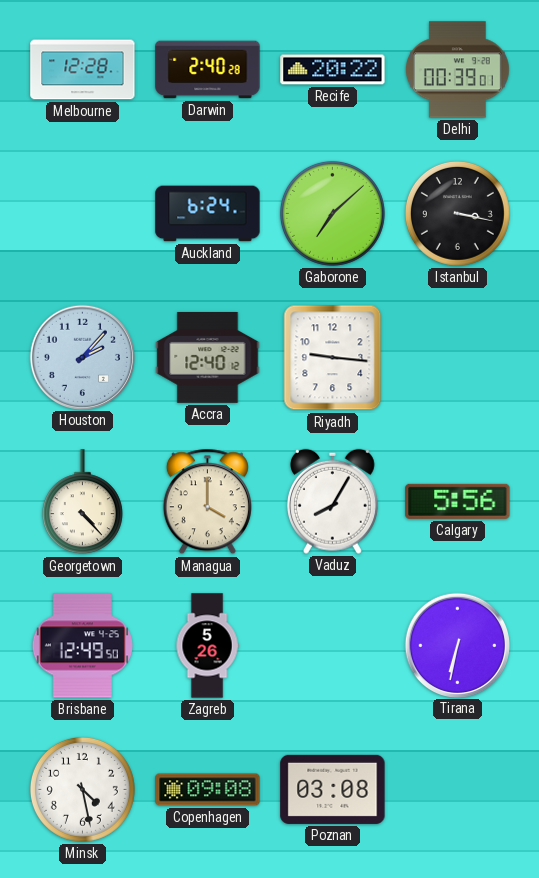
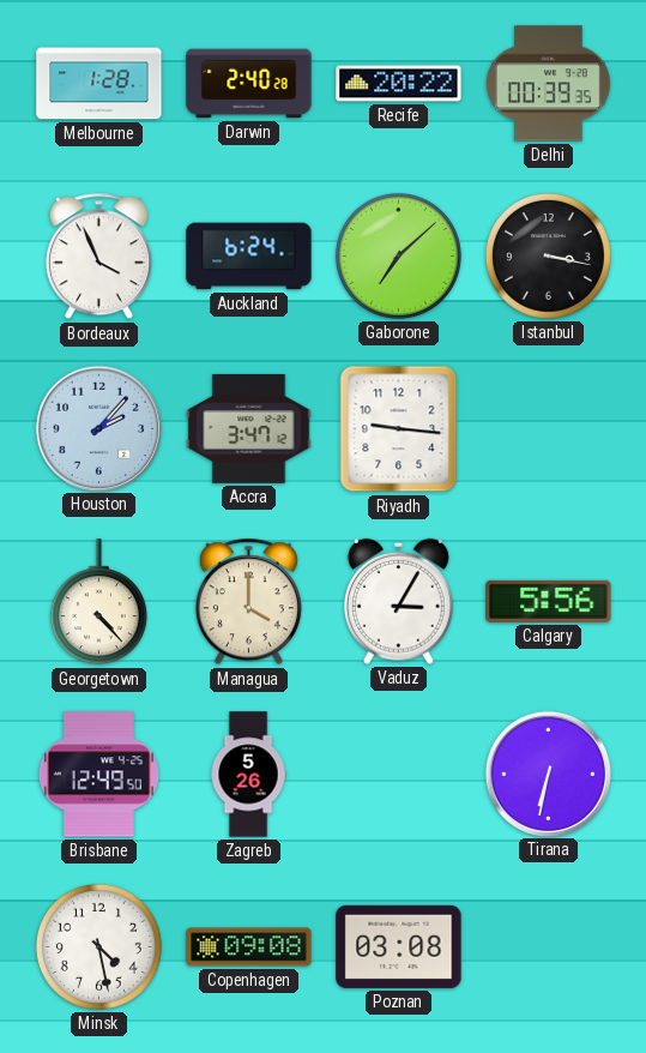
Melbourne: 12:28 -> 1:28
Delhi: 00:39:01 -> 00:39:35
Bordeaux: none -> 3:56
Accra: 12:40 -> 3:47
Vaduz: 8:05 -> 3:05
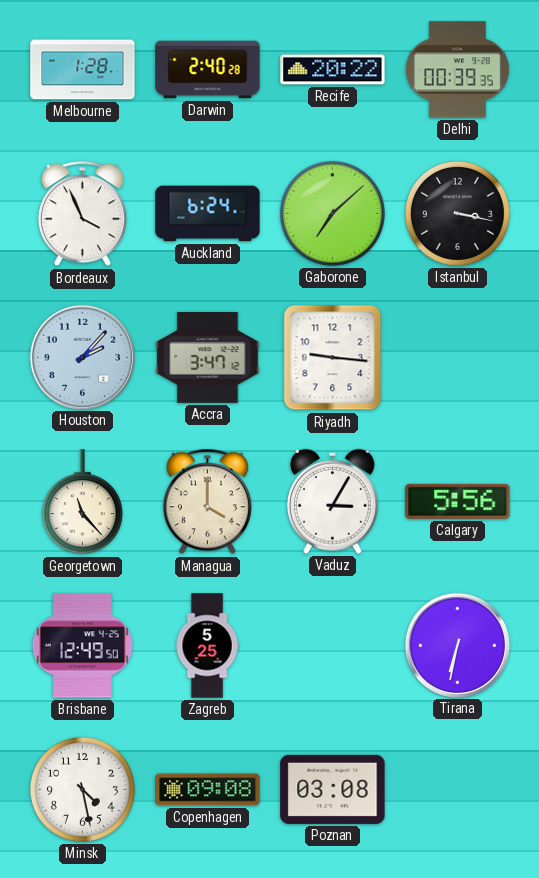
Georgetown: 4:23 -> 11:23
Zagreb: 5:26 -> 5:25
